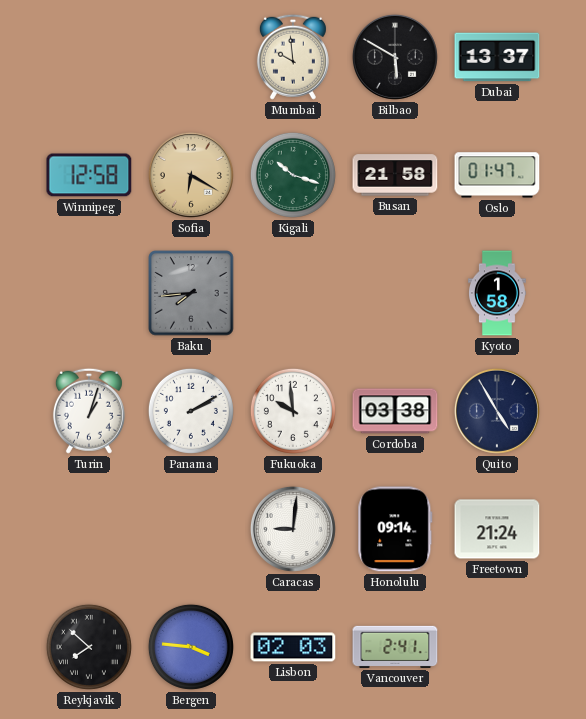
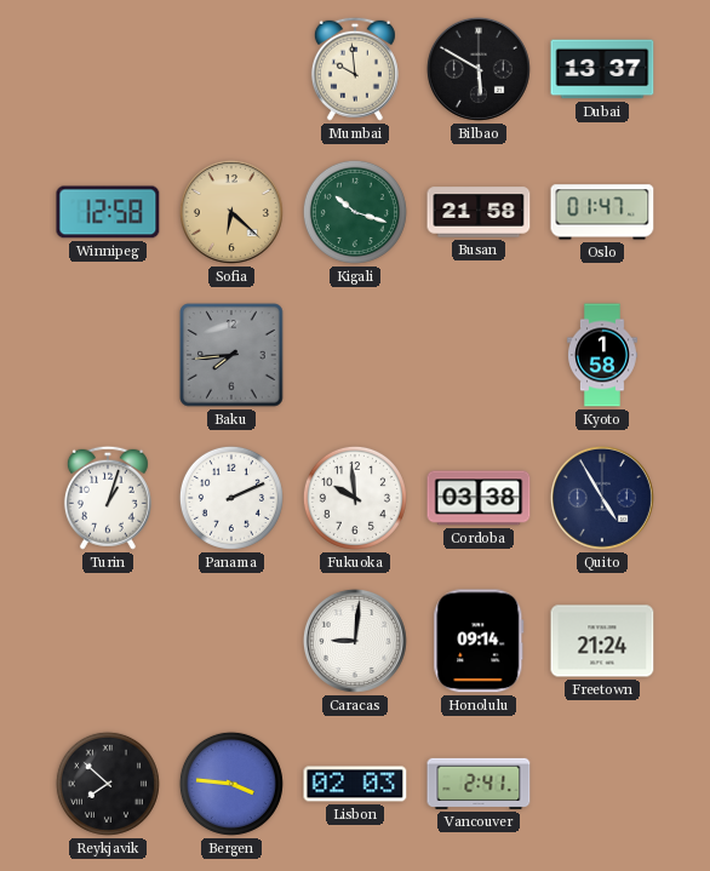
Sofia: 6:20 -> 6:22
Panama: 2:10 -> 2:11
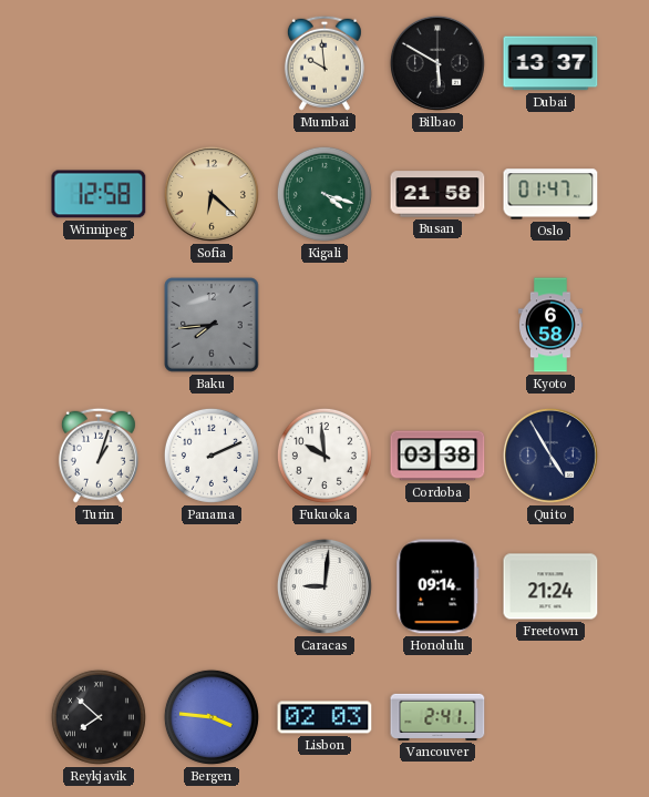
Kigali: 10:18 -> 4:18
Kyoto: 1:58 -> 6:58
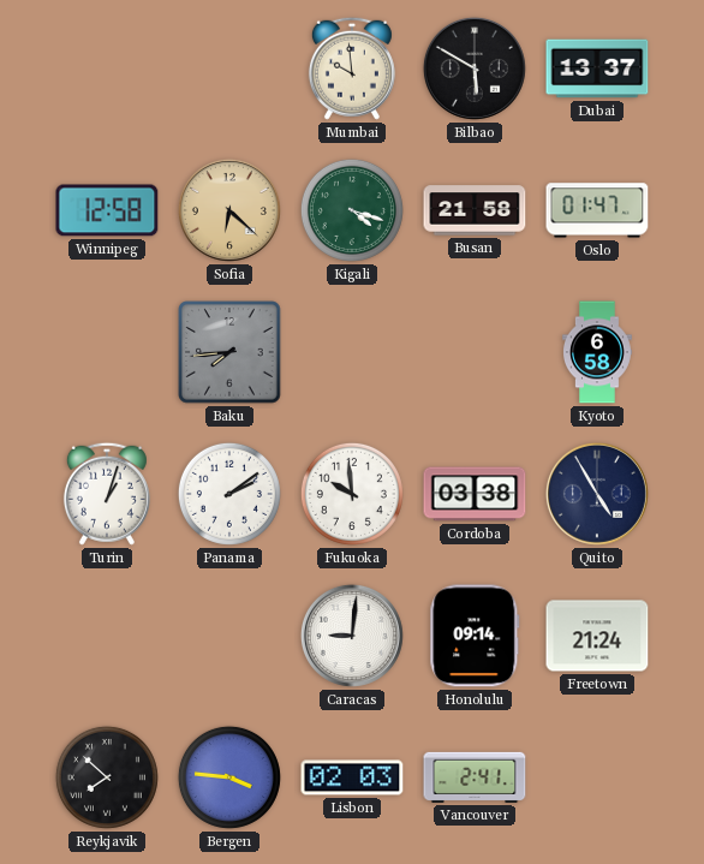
Panama: 2:11 -> 2:09
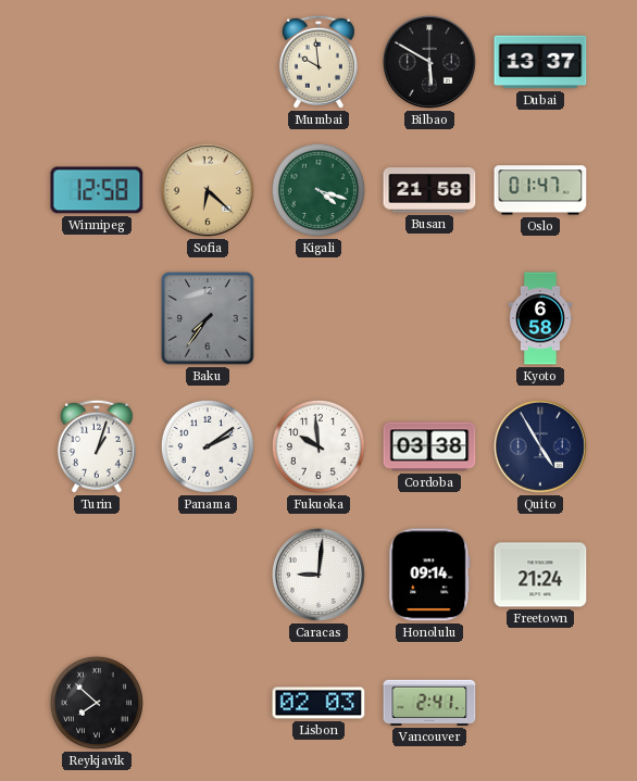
Baku: 7:44 -> 7:36
Bergen: 3:46 -> none
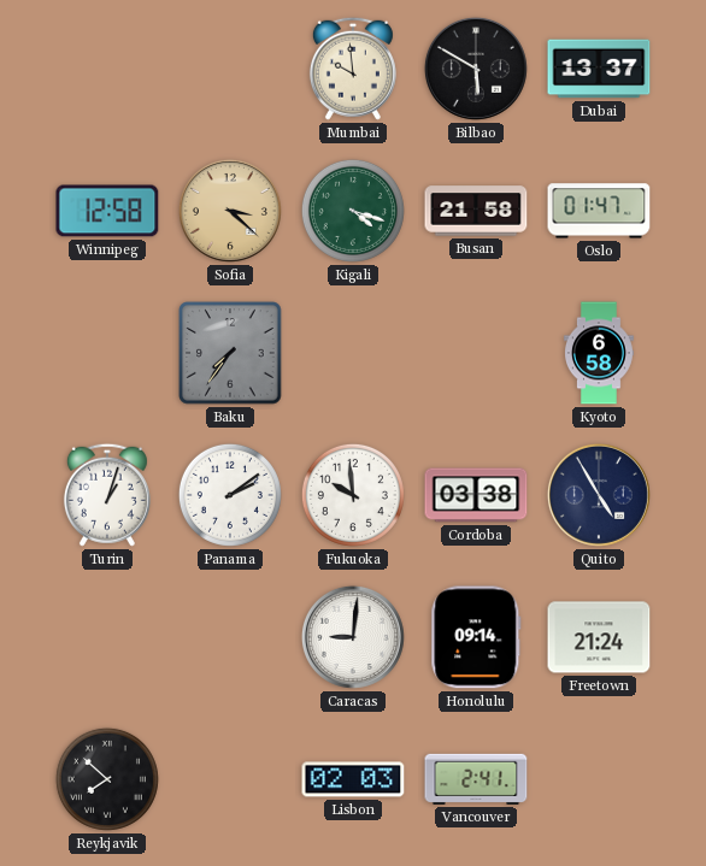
Sofia: 6:22 -> 3:22
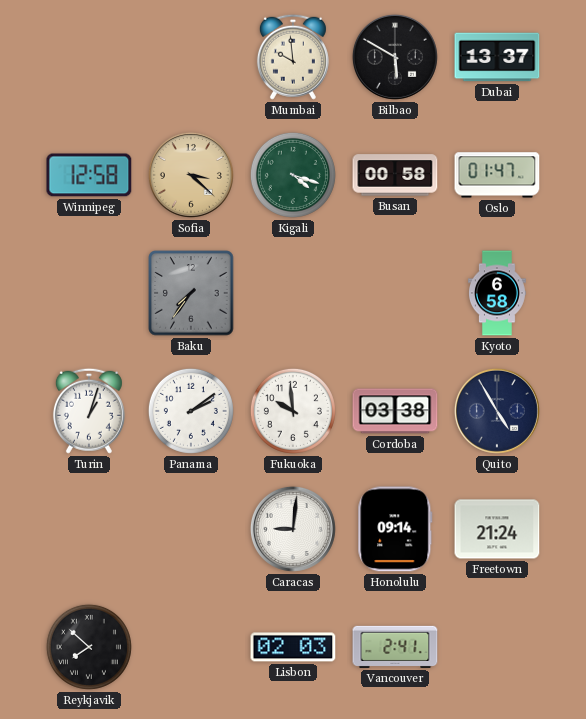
Busan: 21:58 -> 00:58
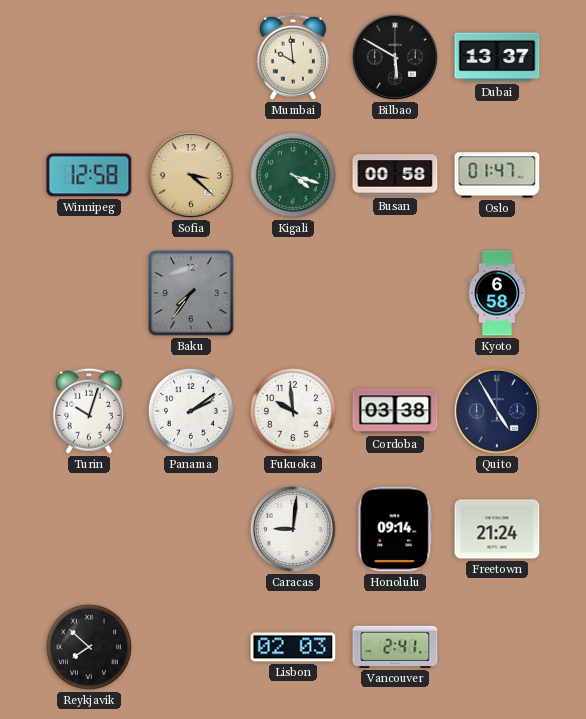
Turin: 1:03 -> 10:03
